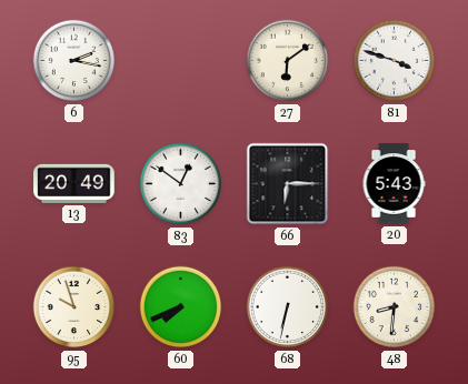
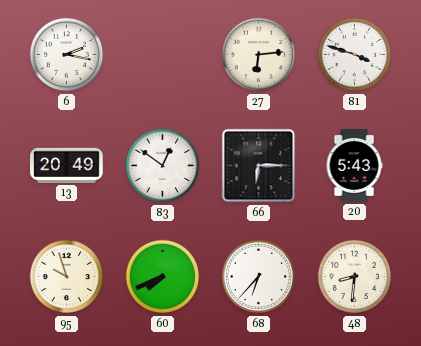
27: 6:09 -> 6:14
68: 6:32 -> 6:37
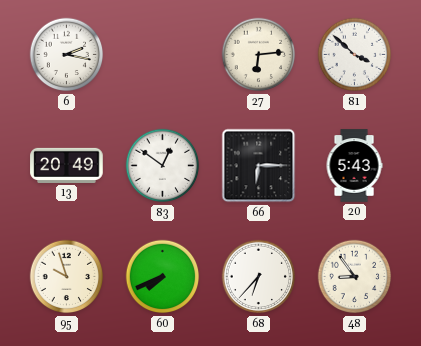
81: 3:48 -> 3:52
48: 8:31 -> 8:54
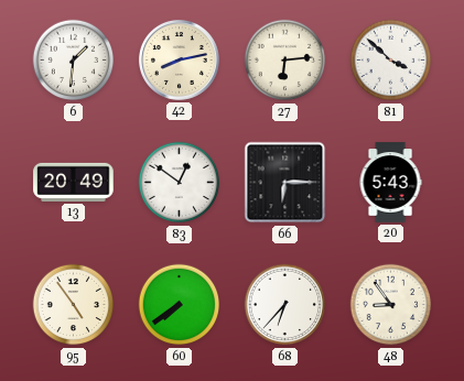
6: 2:17 -> 1:31
42: none -> 8:13
95: 9:57 -> 4:54
60: 7:41 -> 7:39
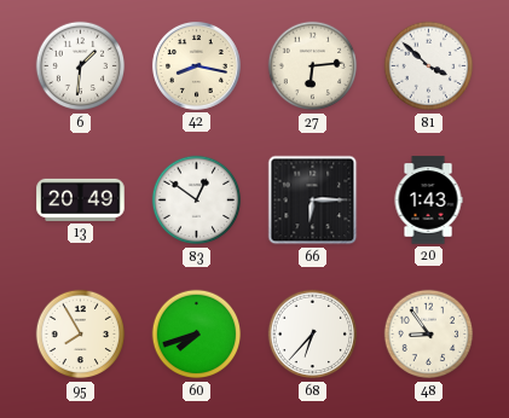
42: 8:13 -> 8:17
20: 5:43 -> 1:43
95: 4:54 -> 7:55
60: 7:39 -> 7:42
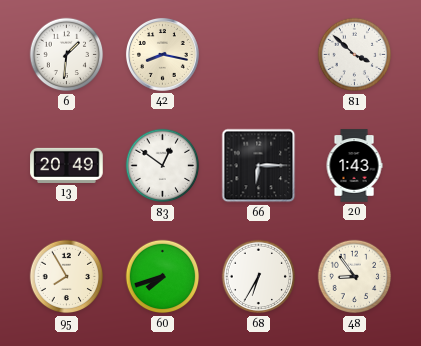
27: 6:14 -> none
68: 6:37 -> 6:35
